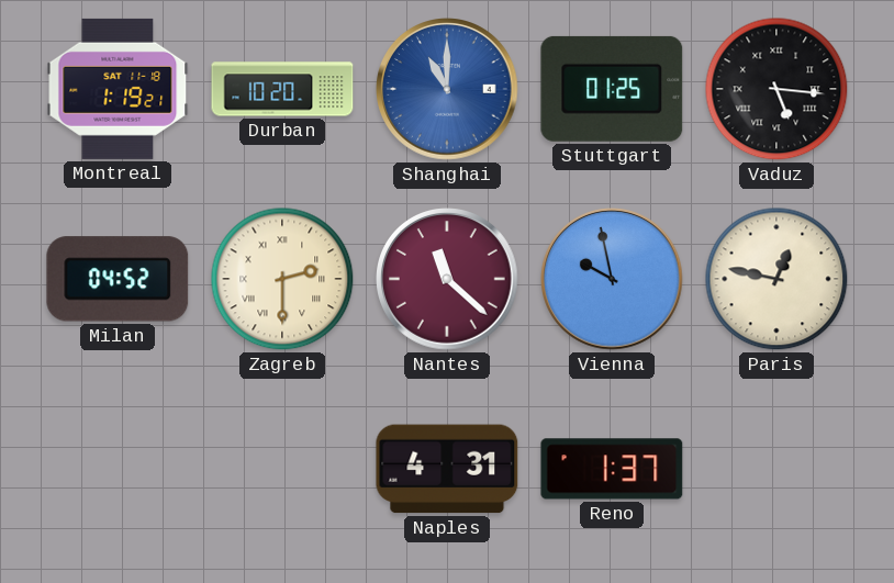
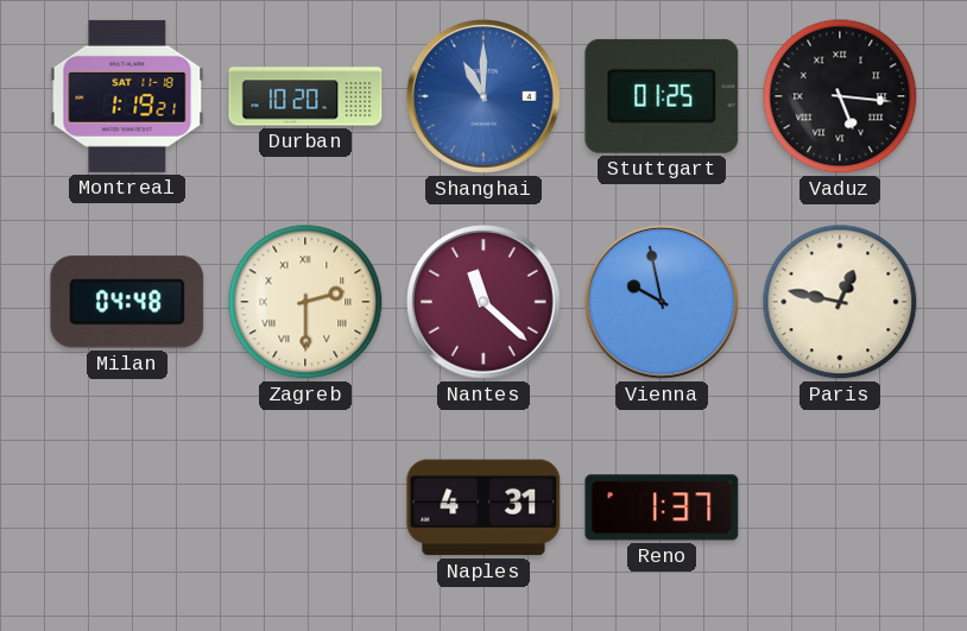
Milan: 04:52 -> 04:48
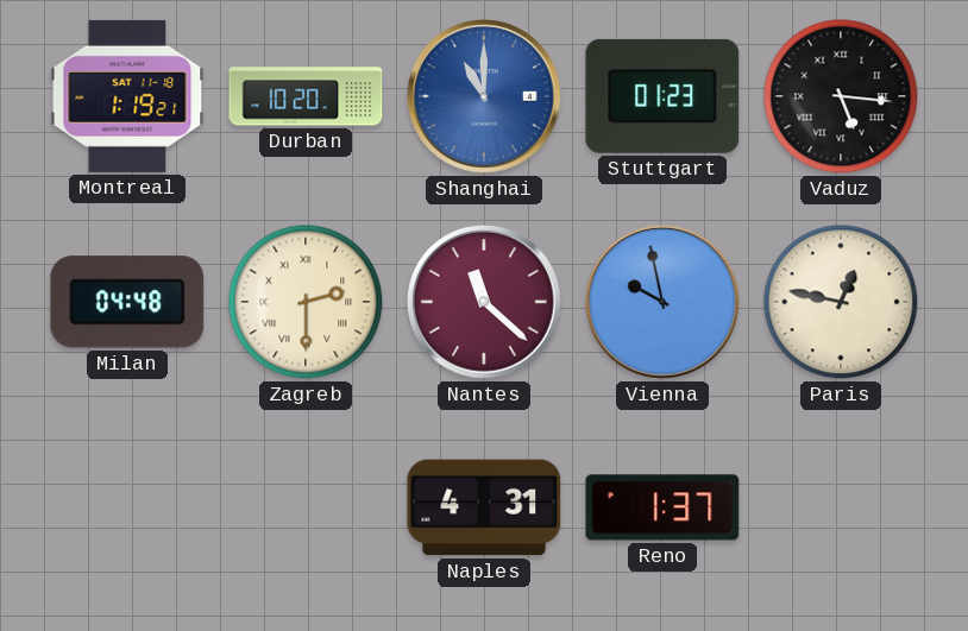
Stuttgart: 01:25 -> 01:23
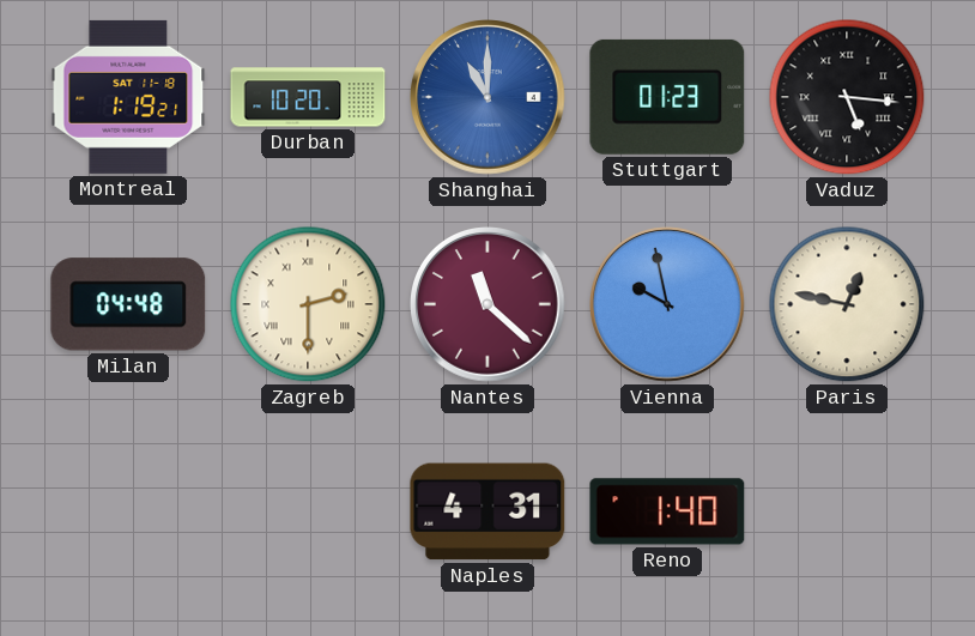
Reno: 1:37 -> 1:40
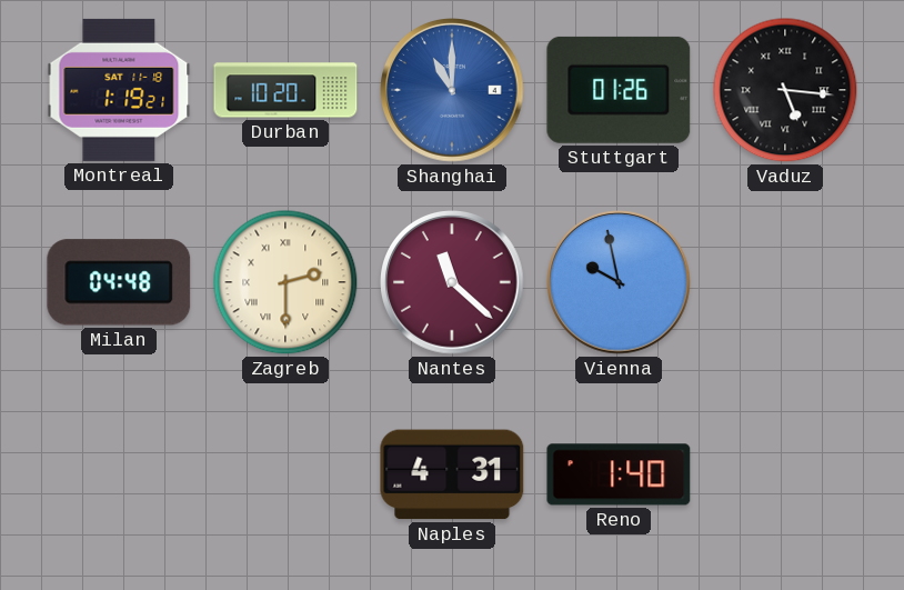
Stuttgart: 01:23 -> 01:26
Paris: 12:47 -> none
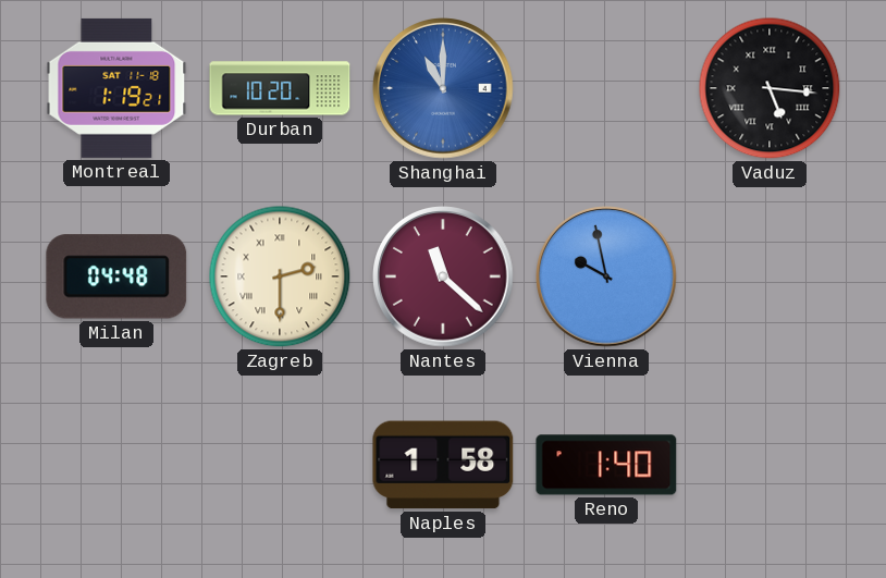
Stuttgart: 01:26 -> none
Naples: 4:31 -> 1:58
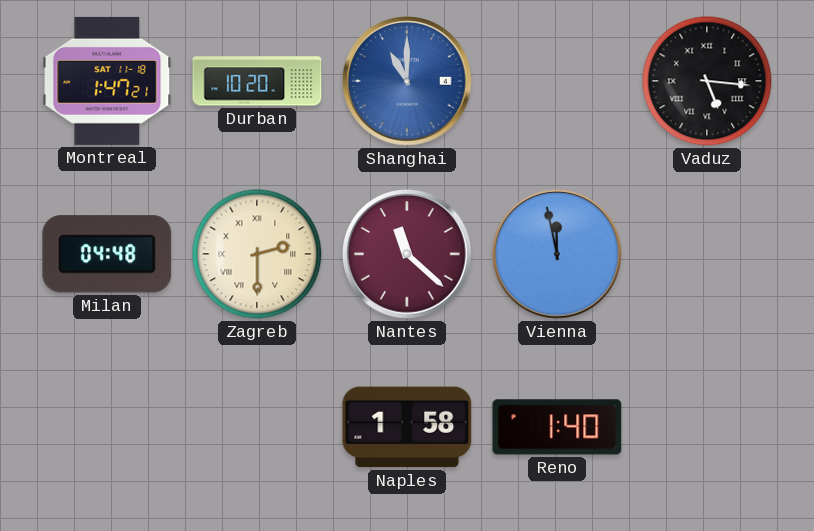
Montreal: 1:19 -> 1:47
Vienna: 9:58 -> 11:58
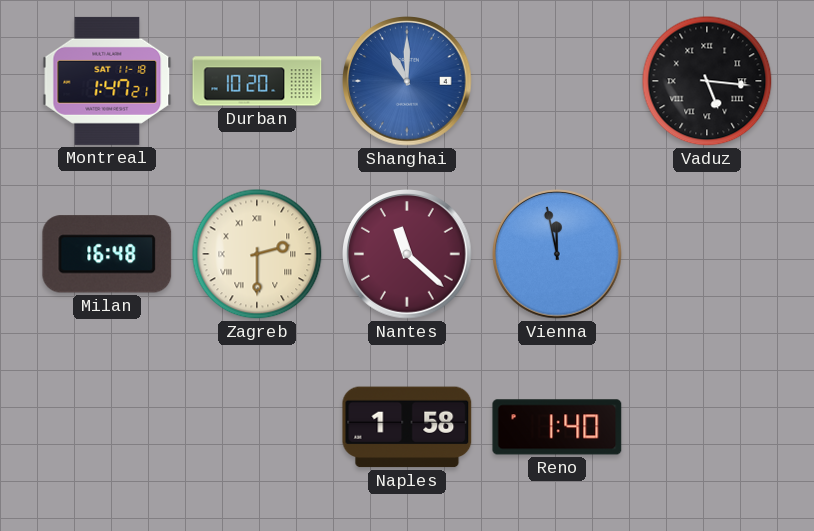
Milan: 04:48 -> 16:48
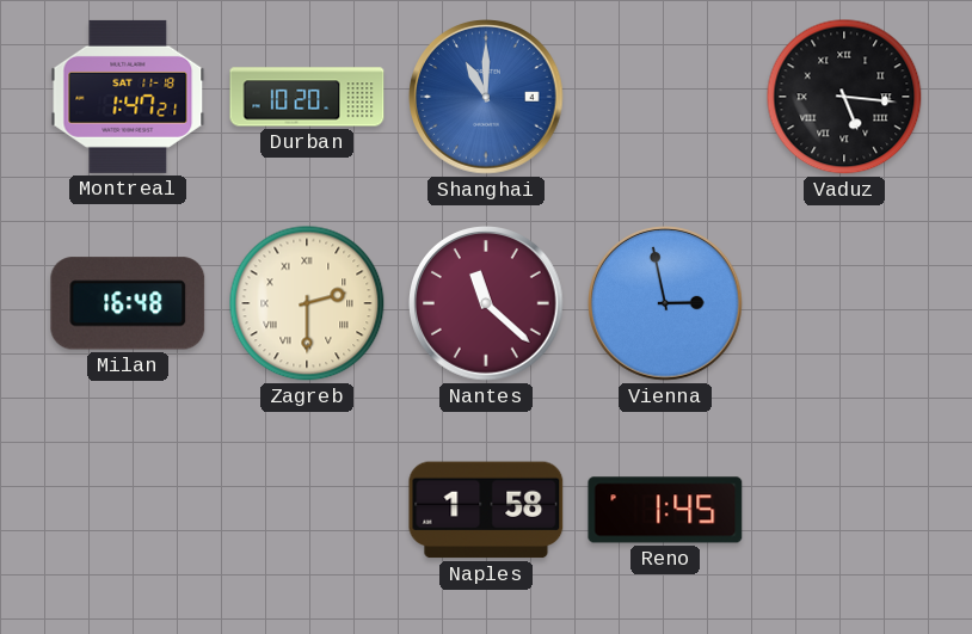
Vienna: 11:58 -> 2:58
Reno: 1:40 -> 1:45
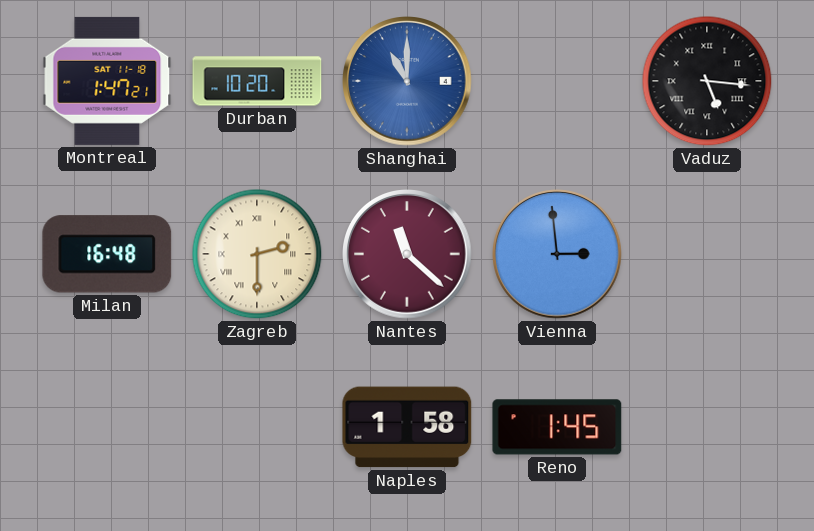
Vienna: 2:58 -> 2:59
